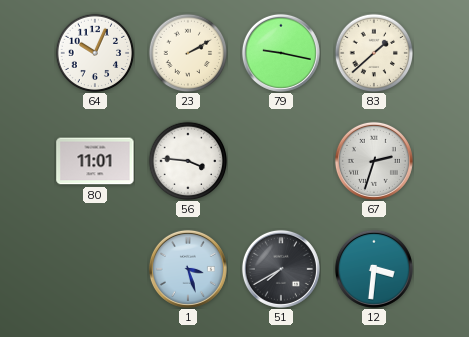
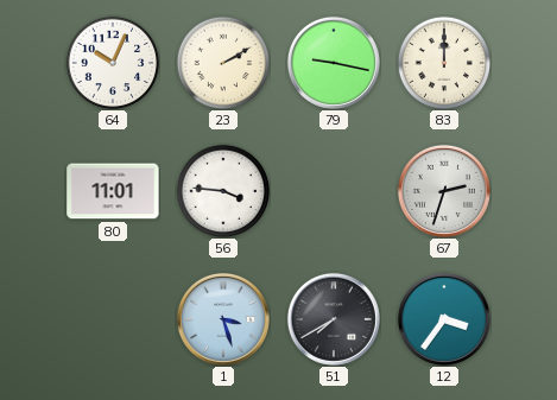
83: 1:38 -> 12:00
12: 3:31 -> 3:36
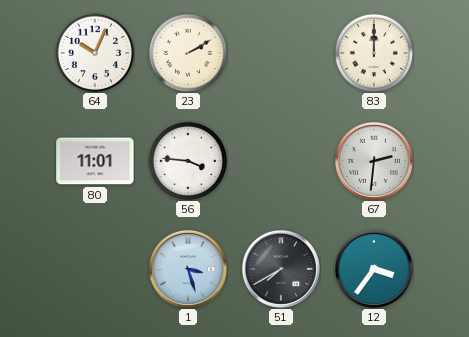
79: 9:17 -> none
67: 2:33 -> 2:31
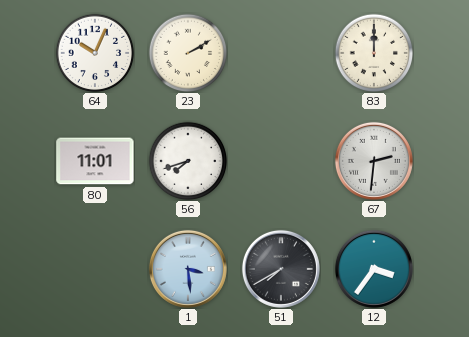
56: 3:46 -> 7:42
1: 3:27 -> 3:29
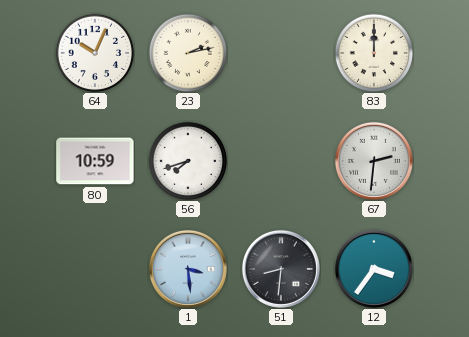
23: 2:10 -> 2:13
80: 11:01 -> 10:59
51: 7:40 -> 8:31
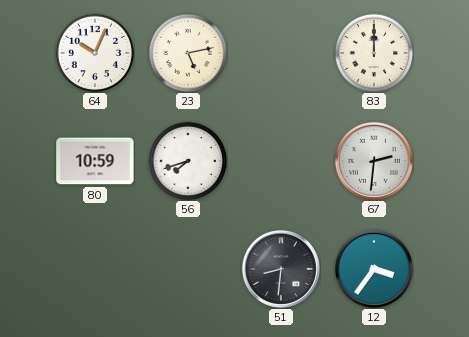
23: 2:13 -> 5:13
1: 3:29 -> none
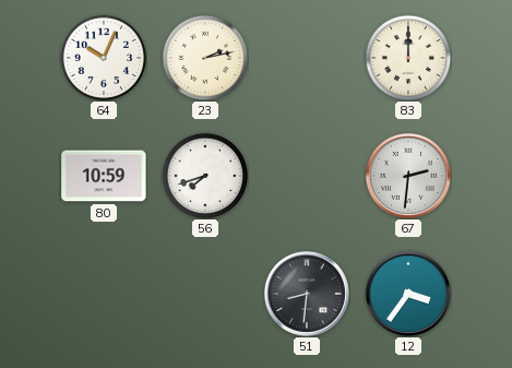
23: 5:13 -> 2:13
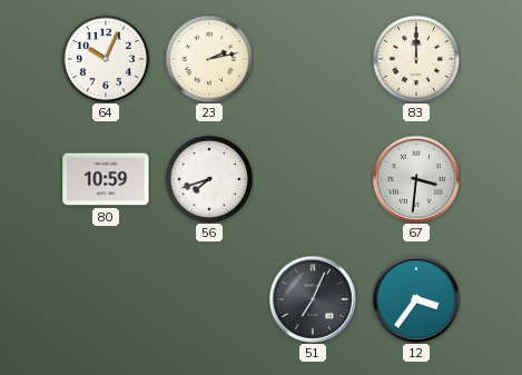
67: 2:31 -> 3:31
51: 8:31 -> 7:04
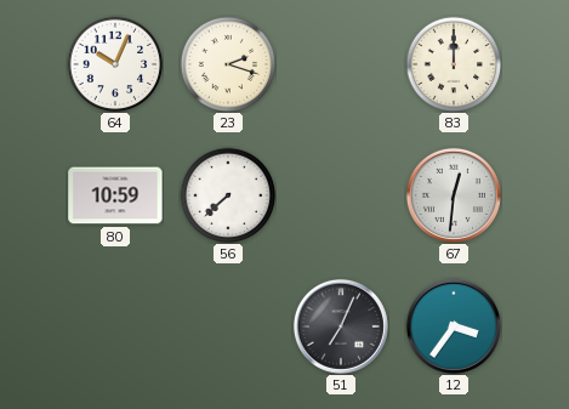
23: 2:13 -> 2:18
56: 7:42 -> 7:38
67: 3:31 -> 12:31
